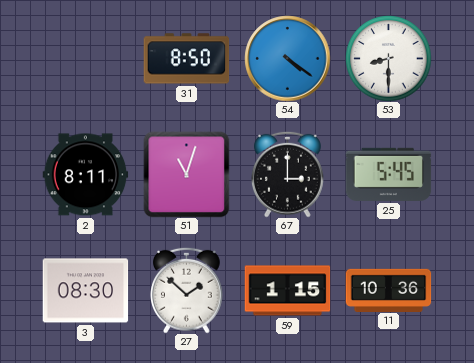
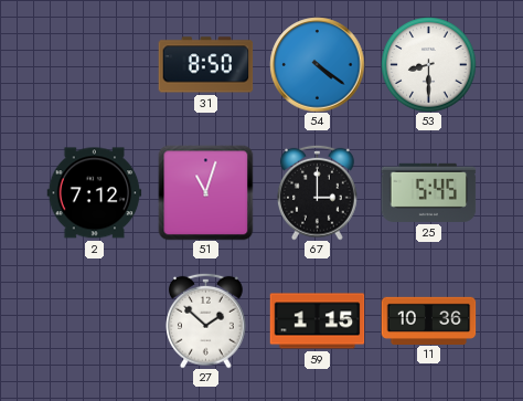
2: 8:11 -> 7:12
3: 08:30 -> none
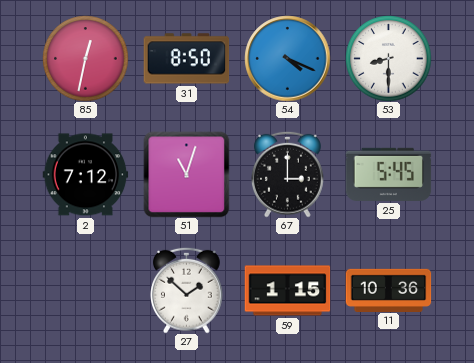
85: none -> 12:32
54: 4:21 -> 4:19
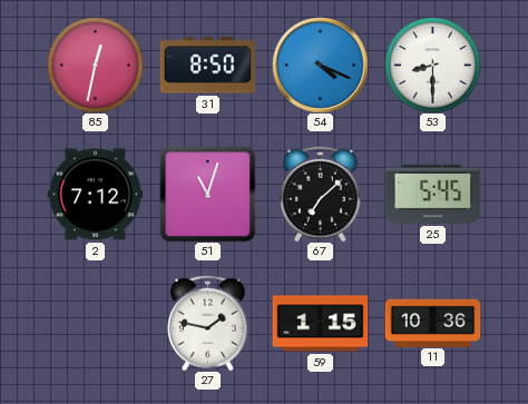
67: 3:00 -> 7:08
27: 1:52 -> 1:47
